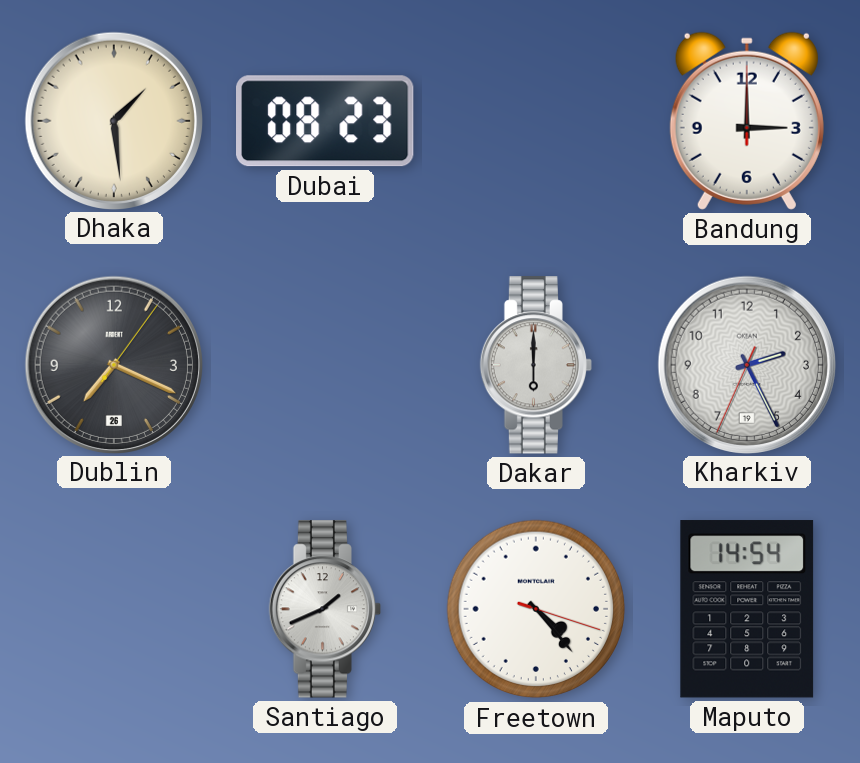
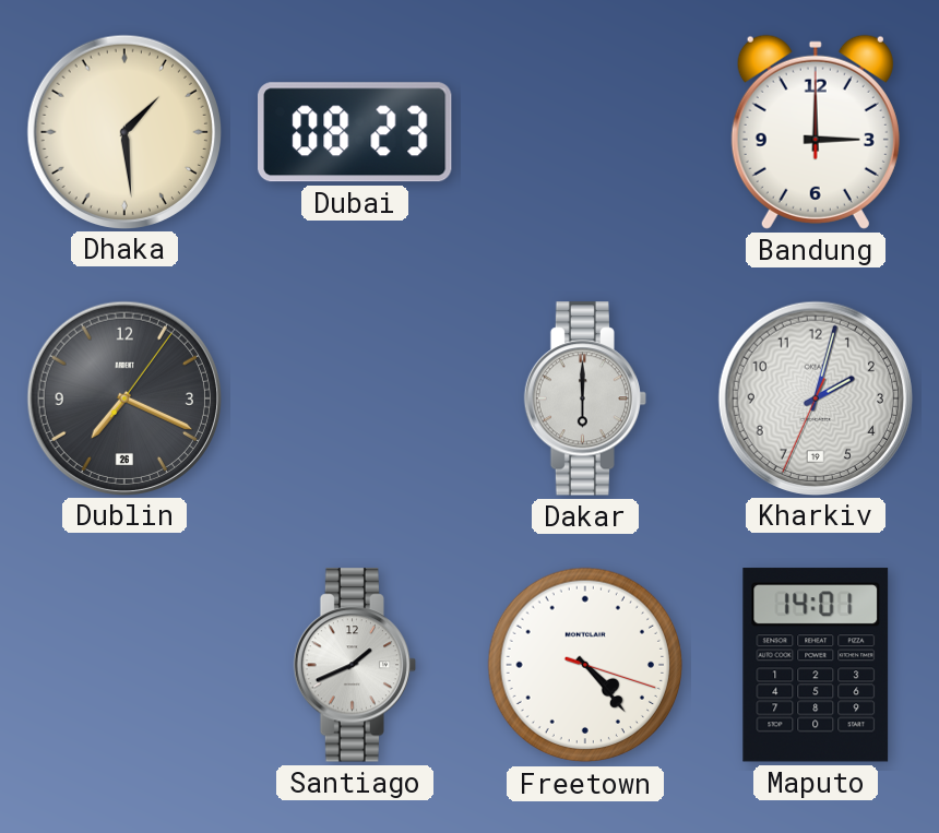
Kharkiv: 2:25 -> 2:02
Maputo: 14:54 -> 14:01
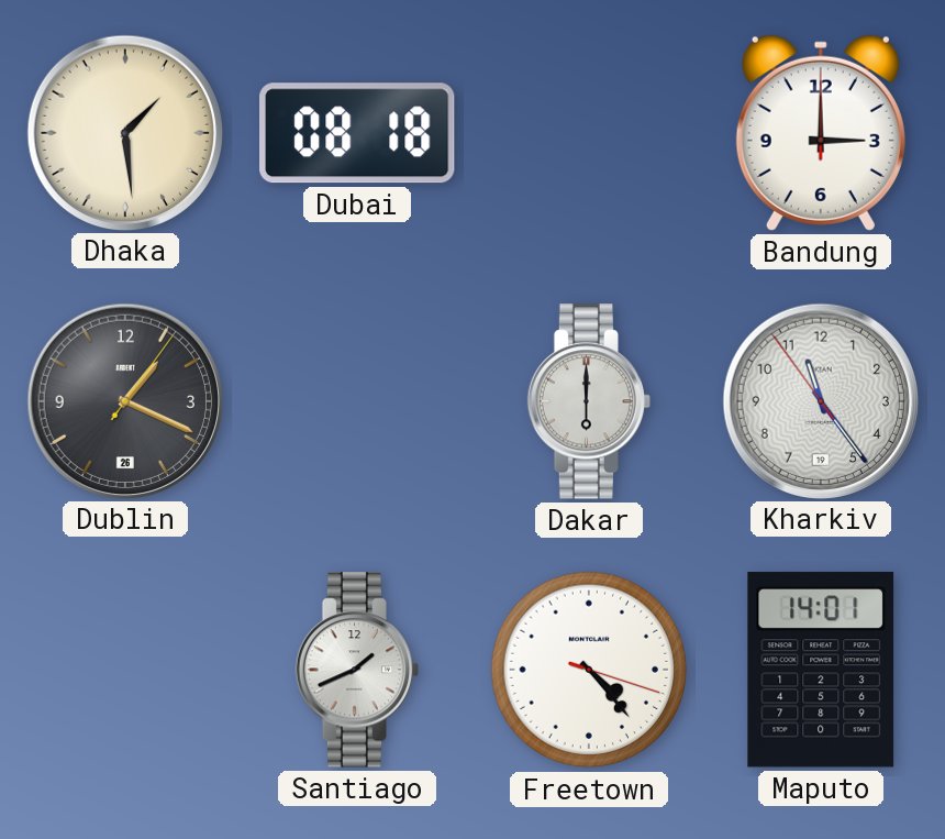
Dubai: 08:23 -> 08:18
Dublin: 7:19 -> 1:19
Kharkiv: 2:02 -> 11:23
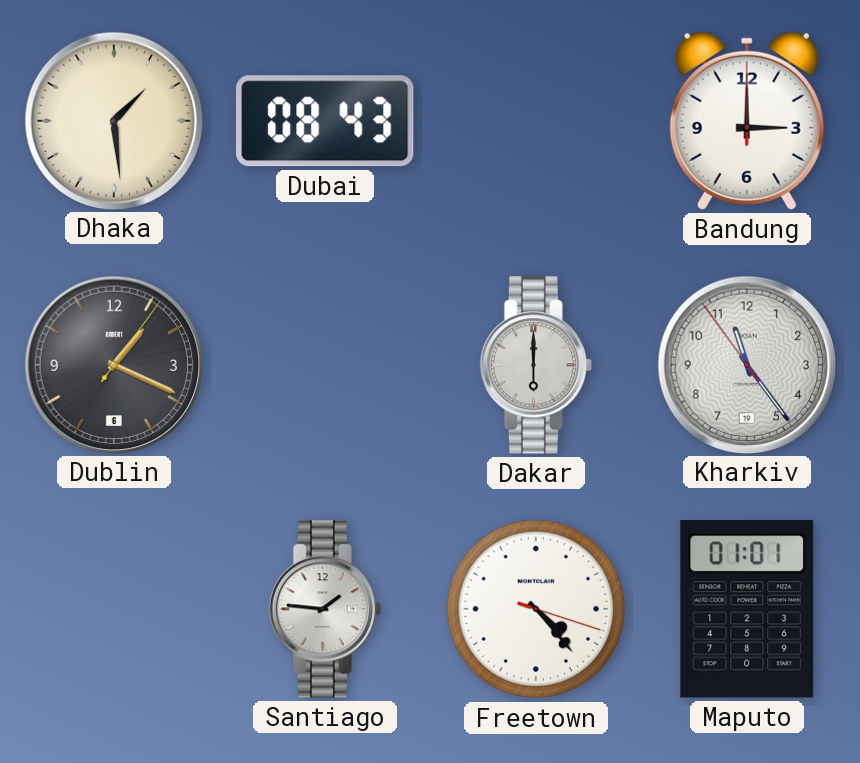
Dubai: 08:18 -> 08:43
Dublin date: 26 -> 6
Santiago: 1:41 -> 1:46
Maputo: 14:01 -> 01:01
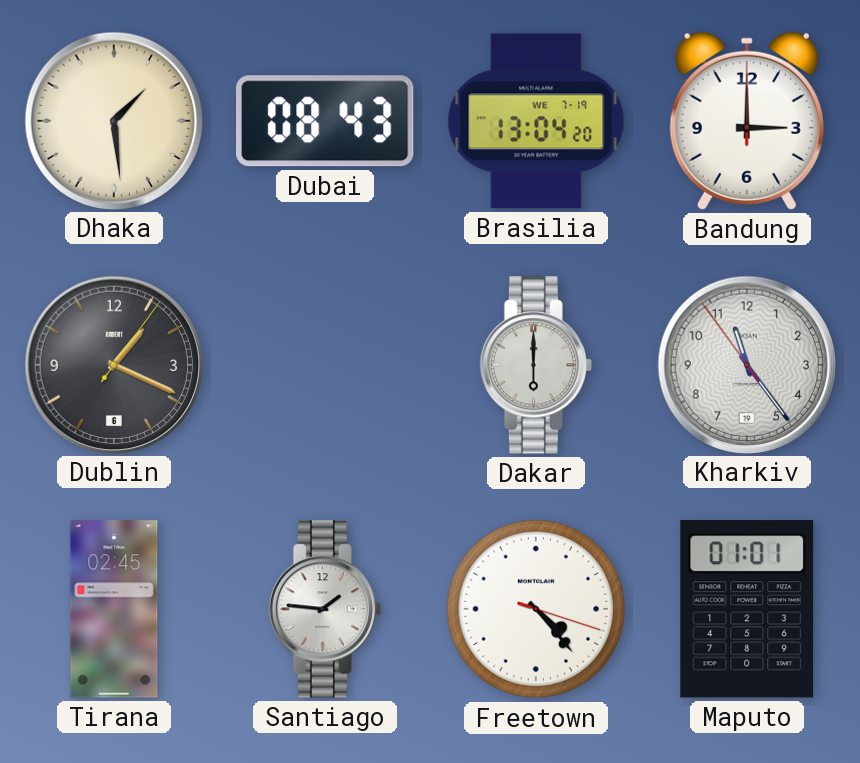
Brasilia: none -> 13:04
Tirana: none -> 02:45
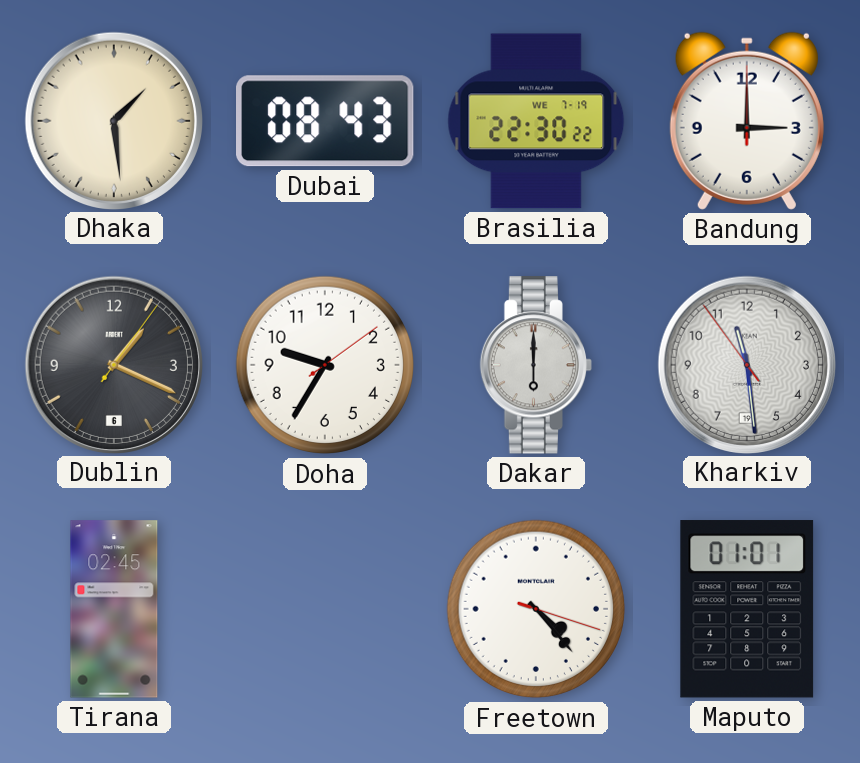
Brasilia: 13:04 -> 22:30
Doha: none -> 9:35
Kharkiv: 11:23 -> 11:28
Santiago: 1:46 -> none
